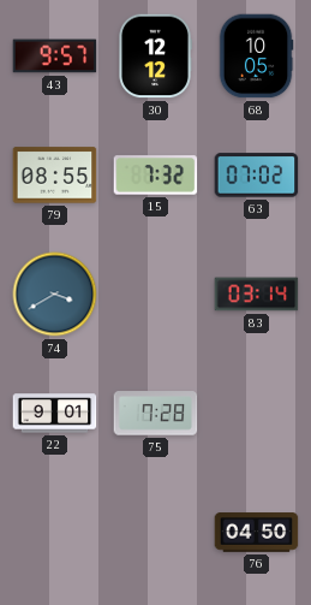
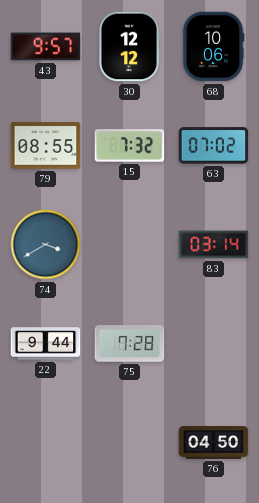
68: 10:05 -> 10:06
22: 9:01 -> 9:44
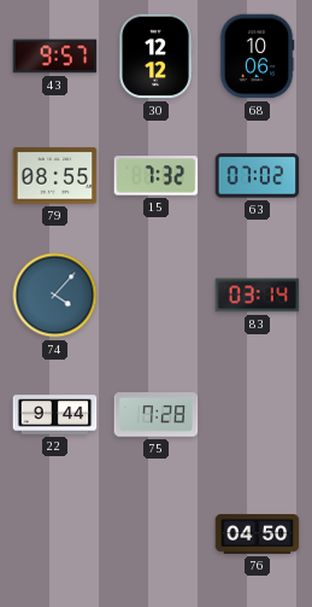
74: 3:40 -> 4:07
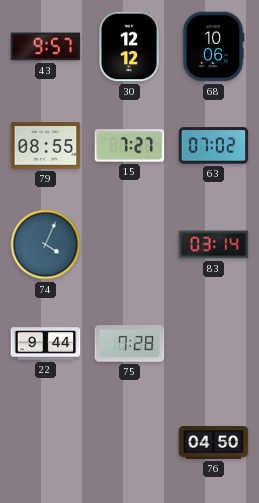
15: 7:32 -> 7:27
74: 4:07 -> 4:04
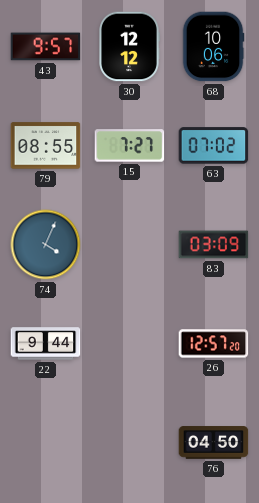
83: 03:14 -> 03:09
75: 7:28 -> none
26: none -> 12:57
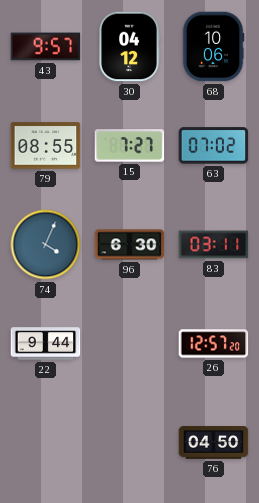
30: 12:12 -> 04:12
96: none -> 6:30
83: 03:09 -> 03:11
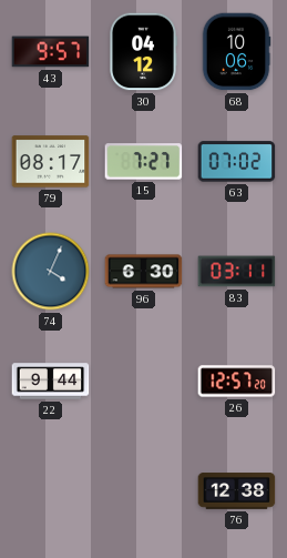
79: 08:55 -> 08:17
76: 04:50 -> 12:38
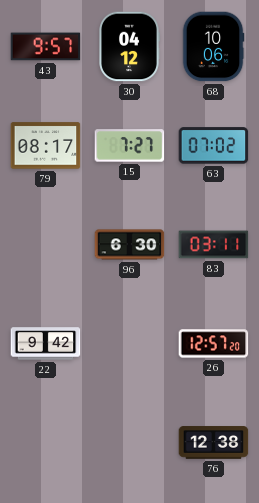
74: 4:04 -> none
22: 9:44 -> 9:42
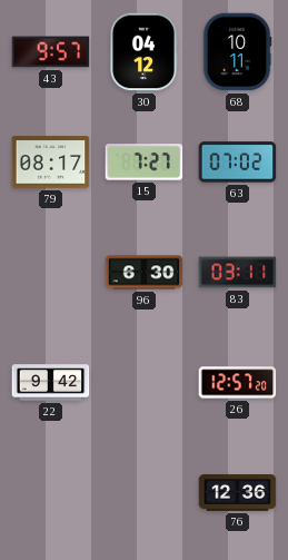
68: 10:06 -> 10:11
76: 12:38 -> 12:36
